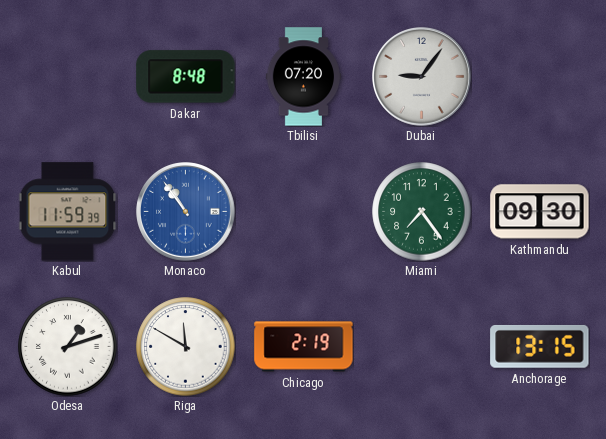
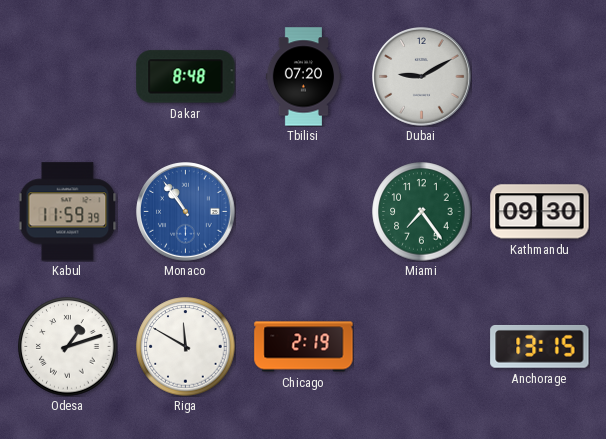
Dubai: 9:06 -> 9:10
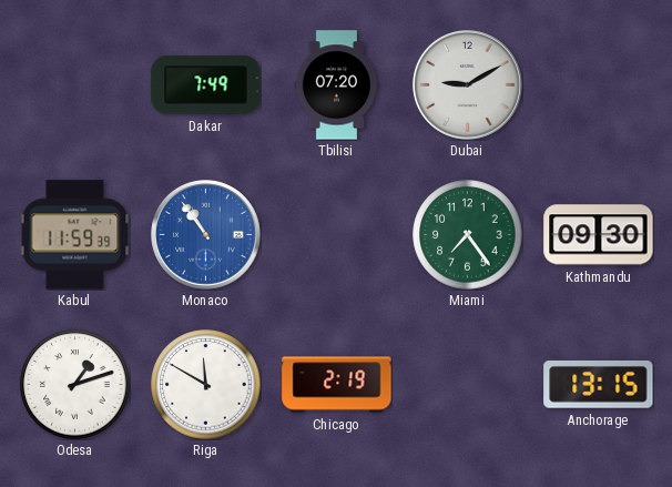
Dakar: 8:48 -> 7:49
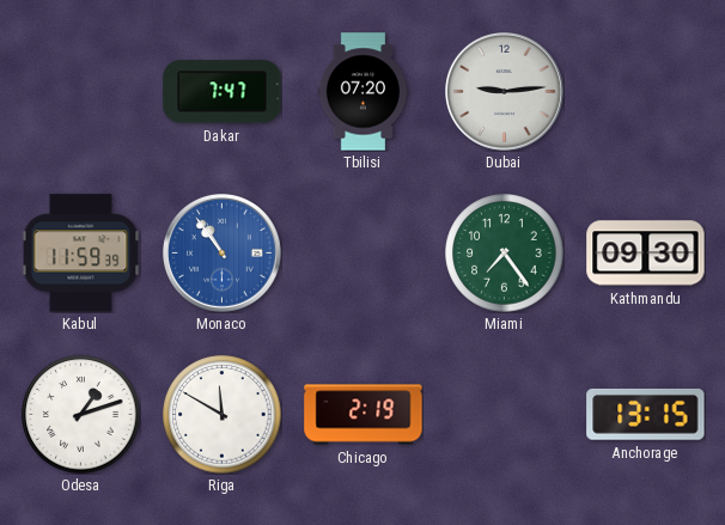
Dakar: 7:49 -> 7:47
Dubai: 9:10 -> 9:14
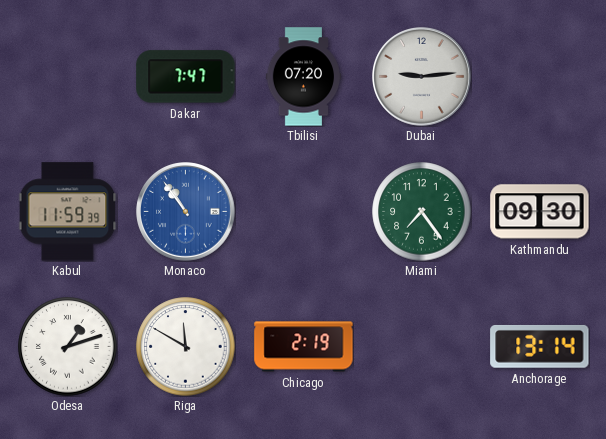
Anchorage: 13:15 -> 13:14
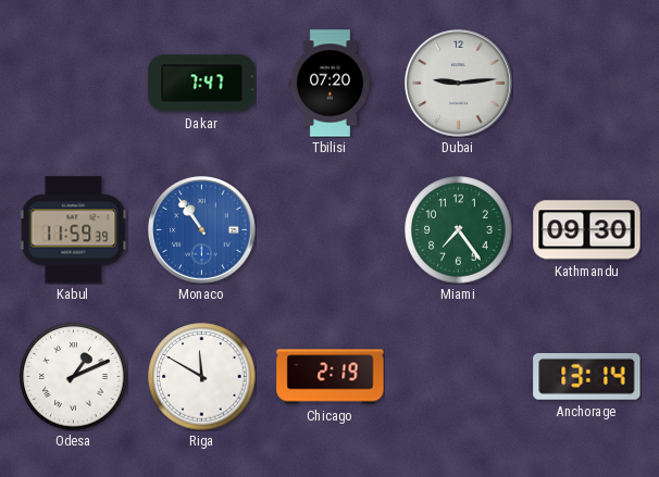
Odesa: 1:12 -> 1:11
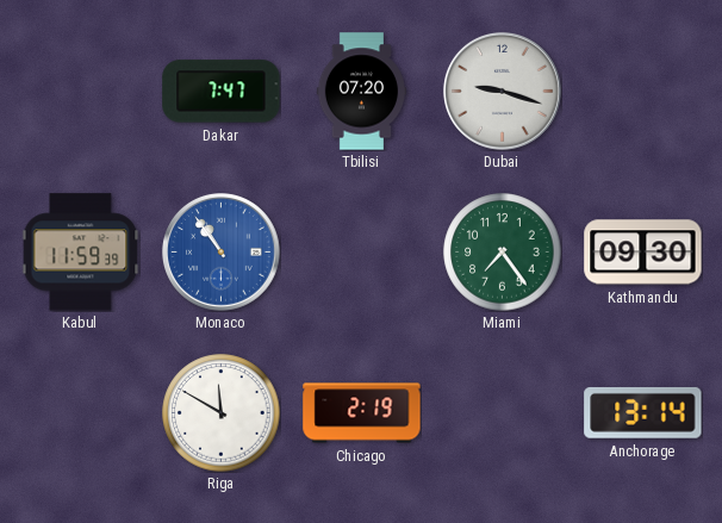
Dubai: 9:14 -> 9:18
Odesa: 1:11 -> none
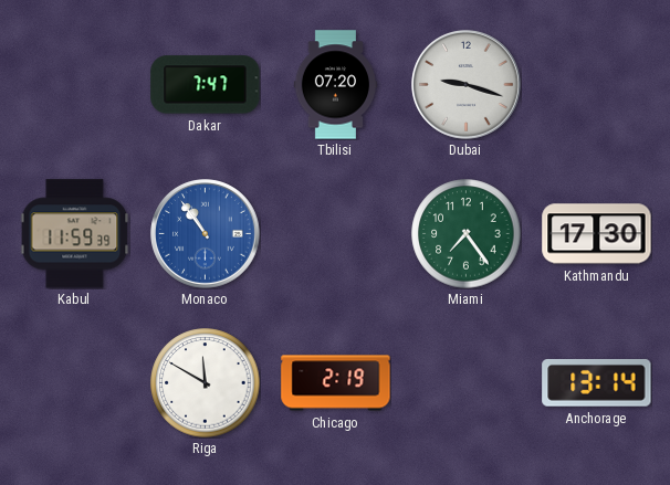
Kathmandu: 09:30 -> 17:30
